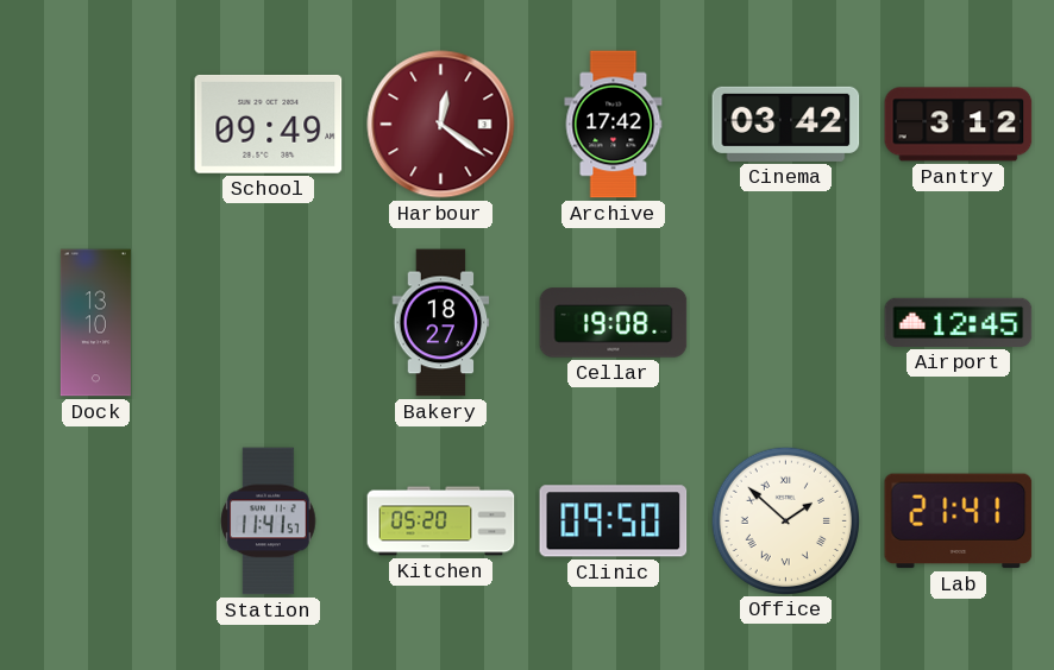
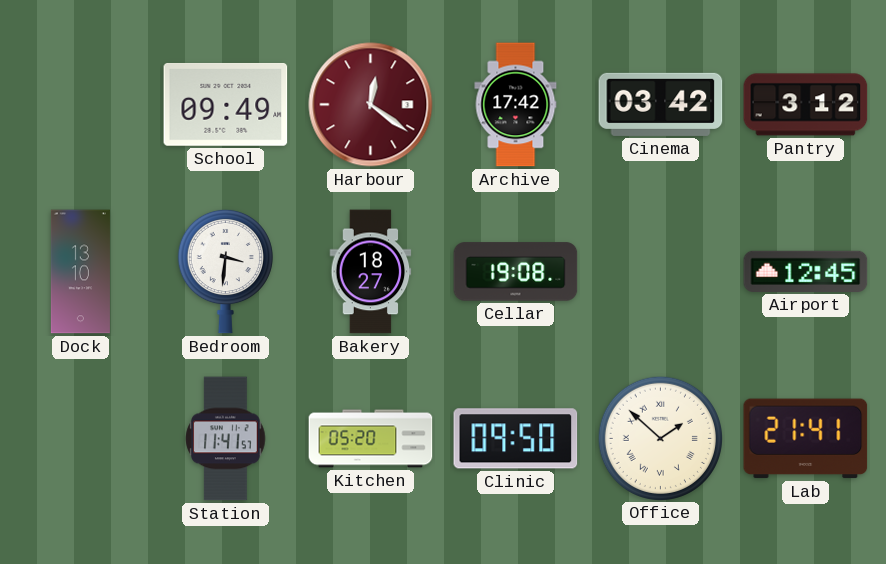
Bedroom: none -> 3:31
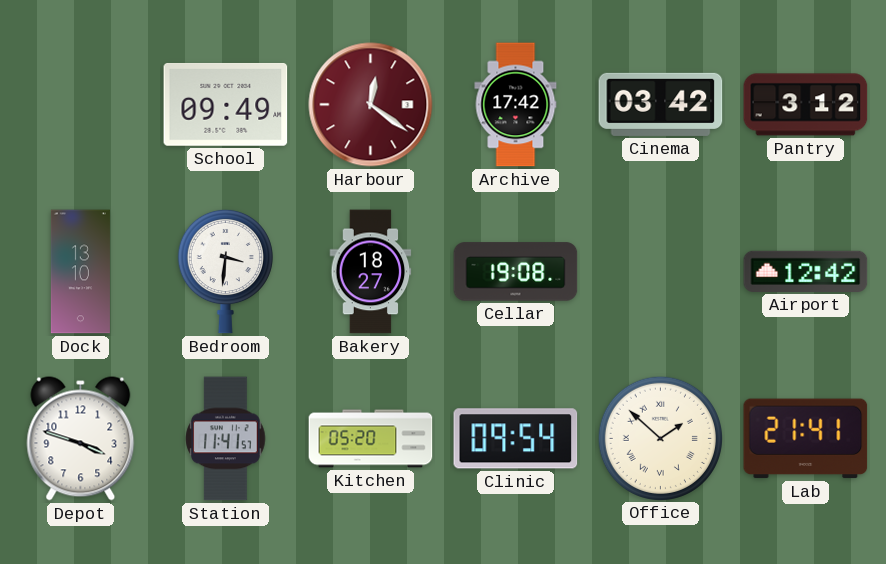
Airport: 12:45 -> 12:42
Depot: none -> 3:48
Clinic: 09:50 -> 09:54
